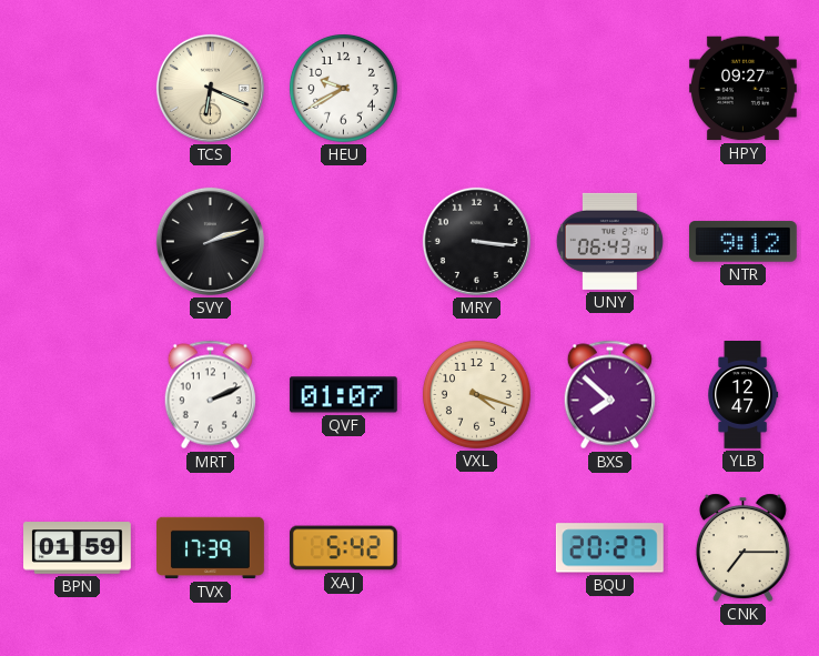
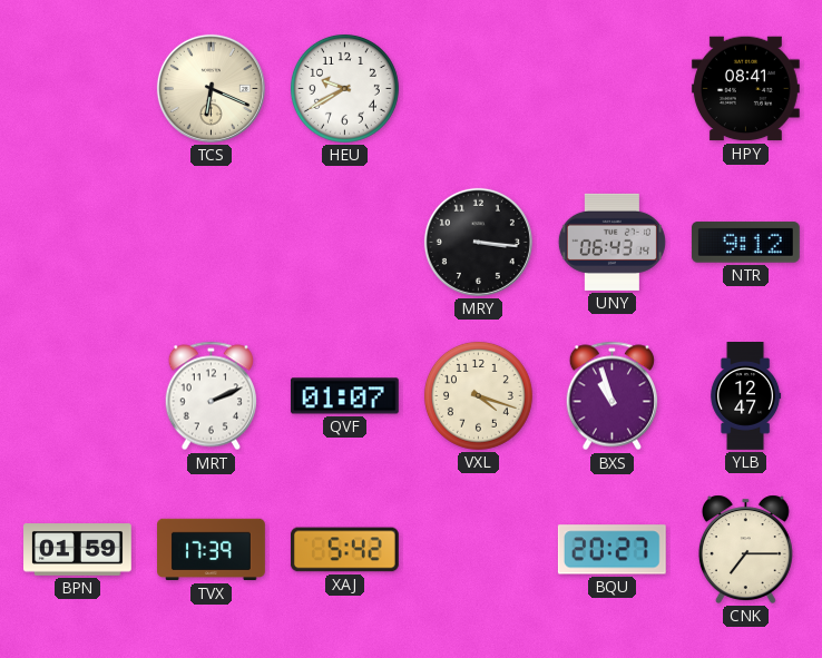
HPY: 09:27 -> 08:41
SVY: 2:12 -> none
BXS: 7:52 -> 10:57
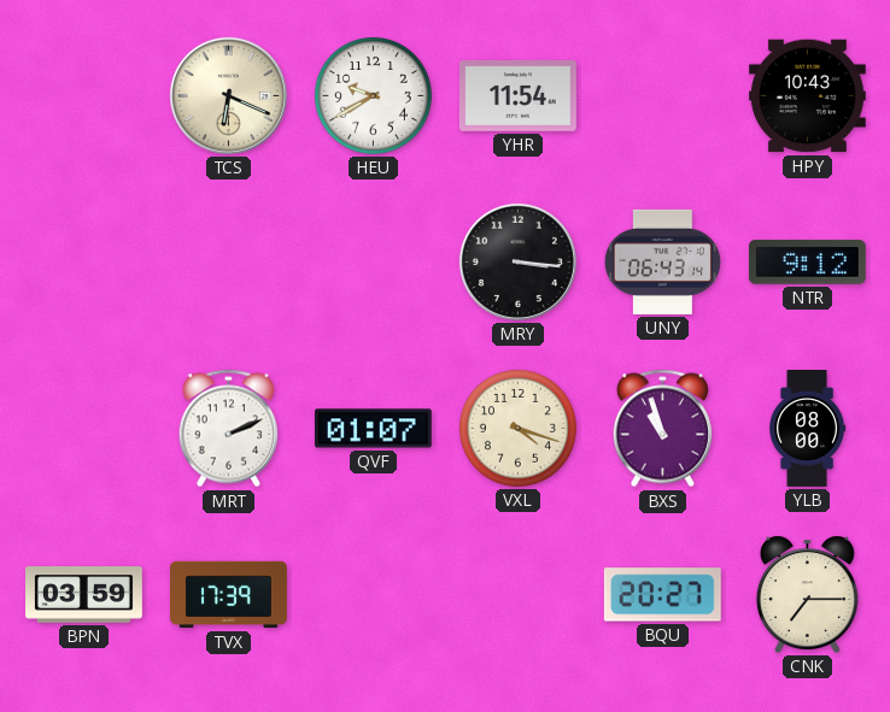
YHR: none -> 11:54
HPY: 08:41 -> 10:43
YLB: 12:47 -> 08:00
BPN: 01:59 -> 03:59
XAJ: 5:42 -> none
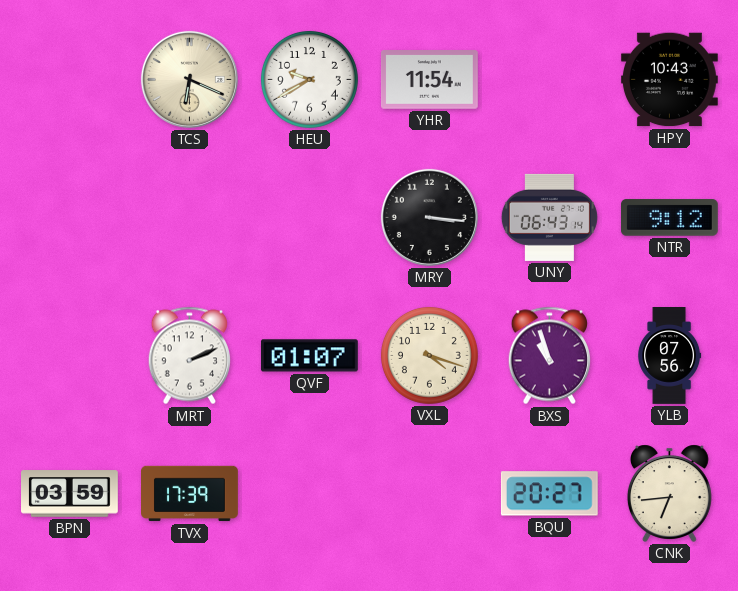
YLB: 08:00 -> 07:56
CNK: 7:15 -> 6:44
